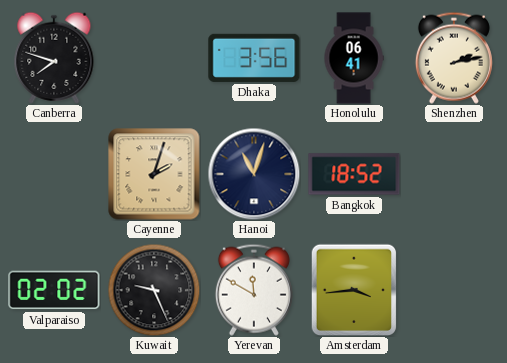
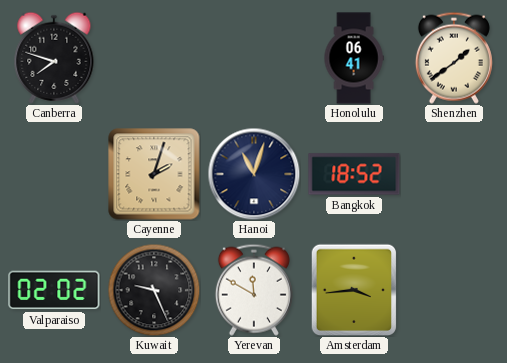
Dhaka: 3:56 -> none
Shenzhen: 2:13 -> 1:39
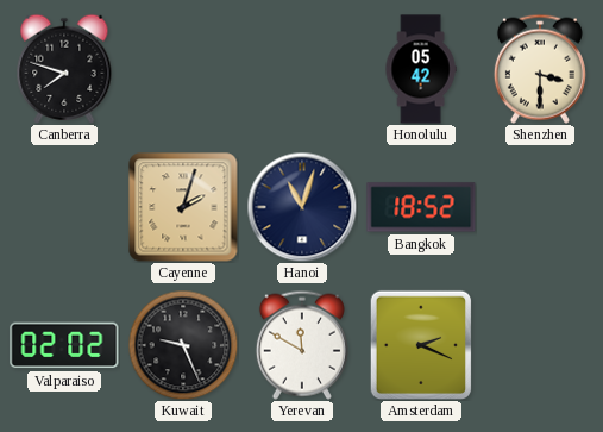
Honolulu: 06:41 -> 05:42
Shenzhen: 1:39 -> 3:30
Amsterdam: 3:44 -> 2:19
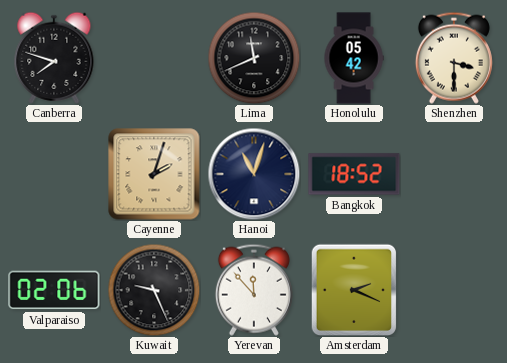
Lima: none -> 11:41
Valparaiso: 02:02 -> 02:06
Yerevan: 11:50 -> 11:53
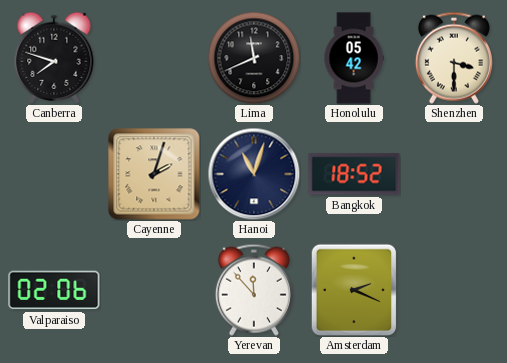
Kuwait: 9:26 -> none
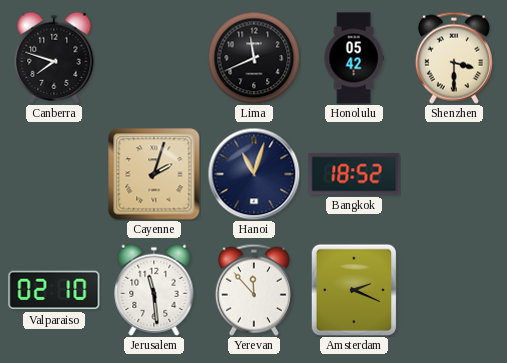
Valparaiso: 02:06 -> 02:10
Jerusalem: none -> 11:29
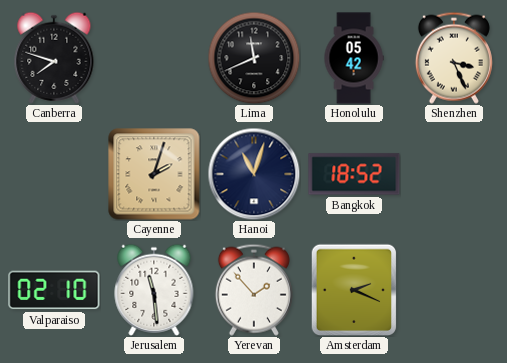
Shenzhen: 3:30 -> 3:26
Yerevan: 11:53 -> 1:53
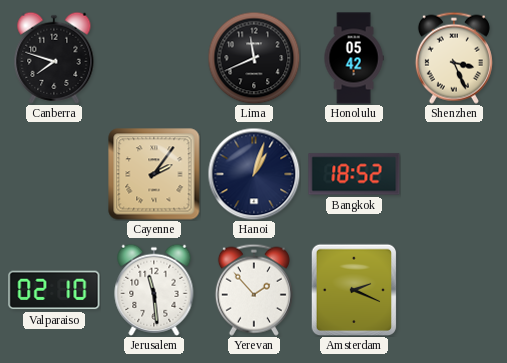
Cayenne: 2:03 -> 2:06
Hanoi: 11:03 -> 1:03
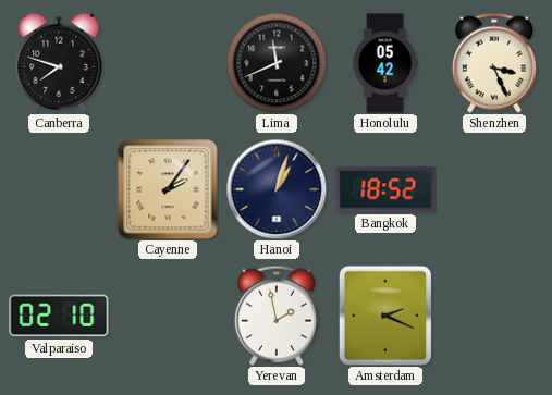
Jerusalem: 11:29 -> none
Yerevan: 1:53 -> 1:58
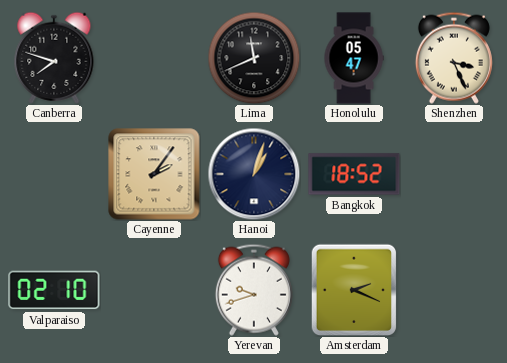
Honolulu: 05:42 -> 05:47
Yerevan: 1:58 -> 9:42
